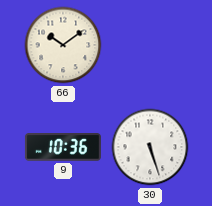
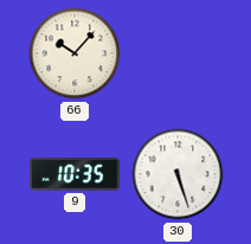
66: 10:09 -> 10:07
9: 10:36 -> 10:35
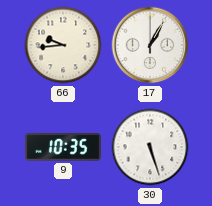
66: 10:07 -> 9:44
17: none -> 1:05
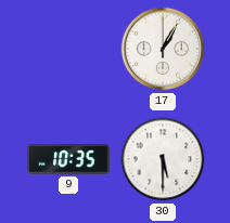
66: 9:44 -> none
30: 5:27 -> 5:30
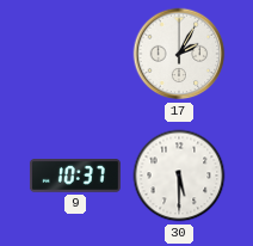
17: 1:05 -> 2:05
9: 10:35 -> 10:37
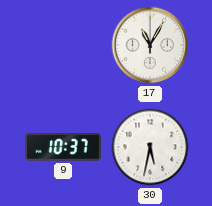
17: 2:05 -> 11:05
30: 5:30 -> 5:32
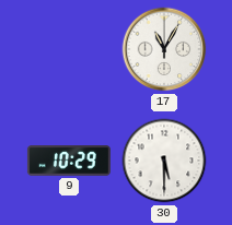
9: 10:37 -> 10:29
30: 5:32 -> 5:30
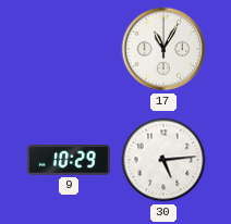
30: 5:30 -> 5:14
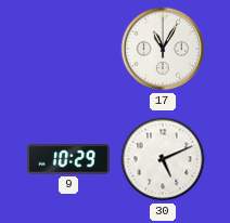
30: 5:14 -> 5:11
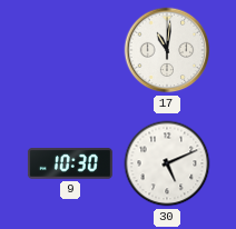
17: 11:05 -> 11:01
9: 10:29 -> 10:30
